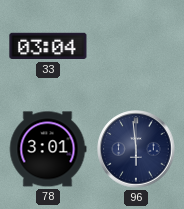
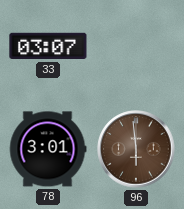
33: 03:04 -> 03:07
96 dial: navy -> brown
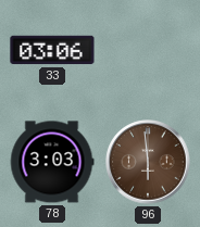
33: 03:07 -> 03:06
78: 3:01 -> 3:03
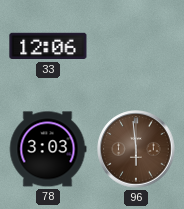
33: 03:06 -> 12:06
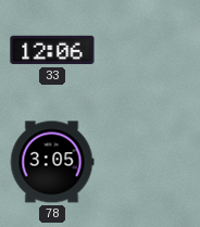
78: 3:03 -> 3:05
96: 5:59 -> none
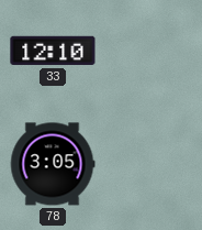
33: 12:06 -> 12:10
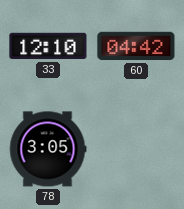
60: none -> 04:42
